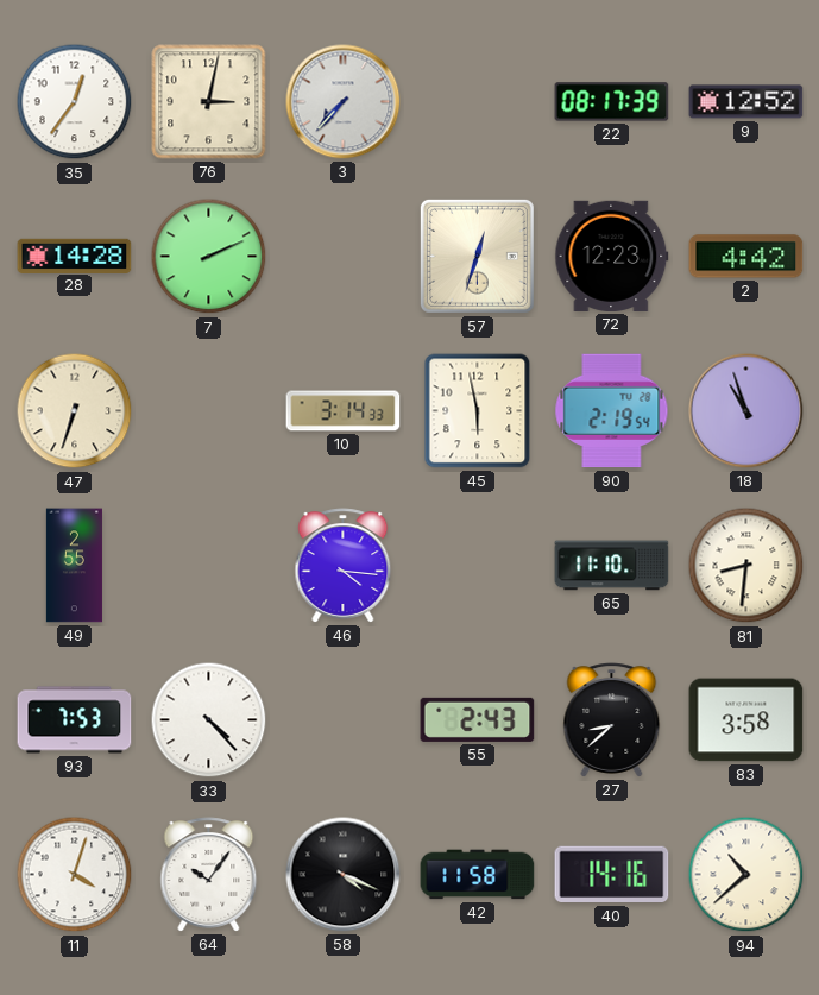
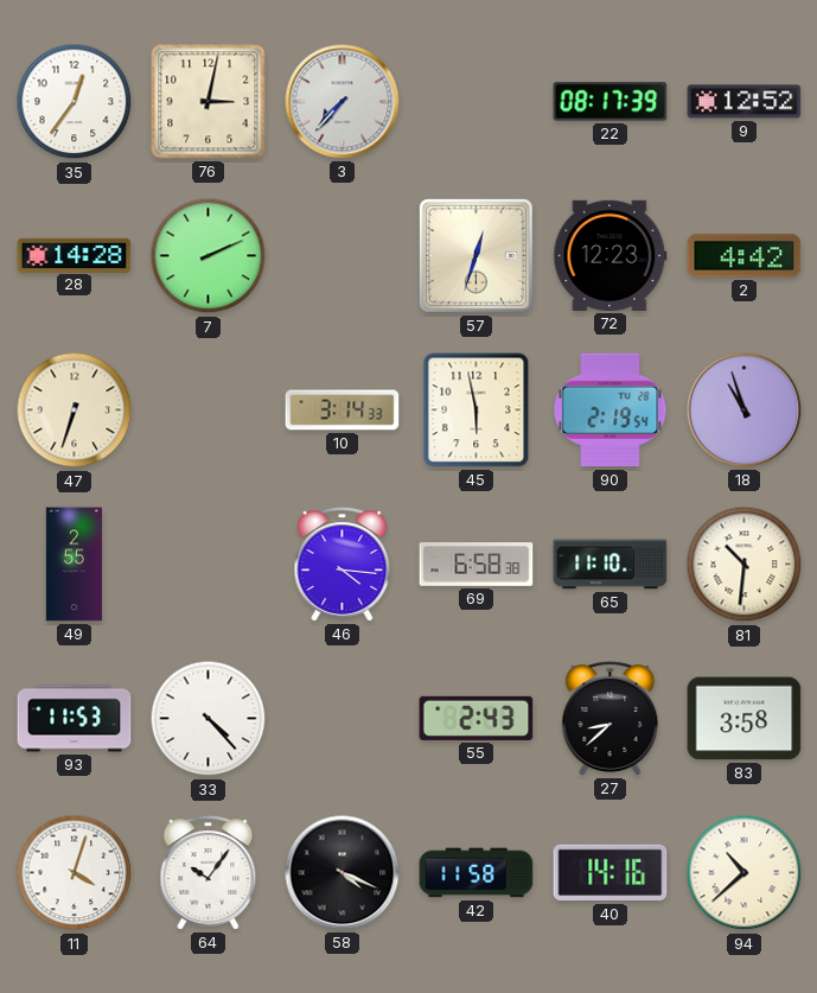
69: none -> 6:58
81: 8:31 -> 10:31
93: 7:53 -> 11:53
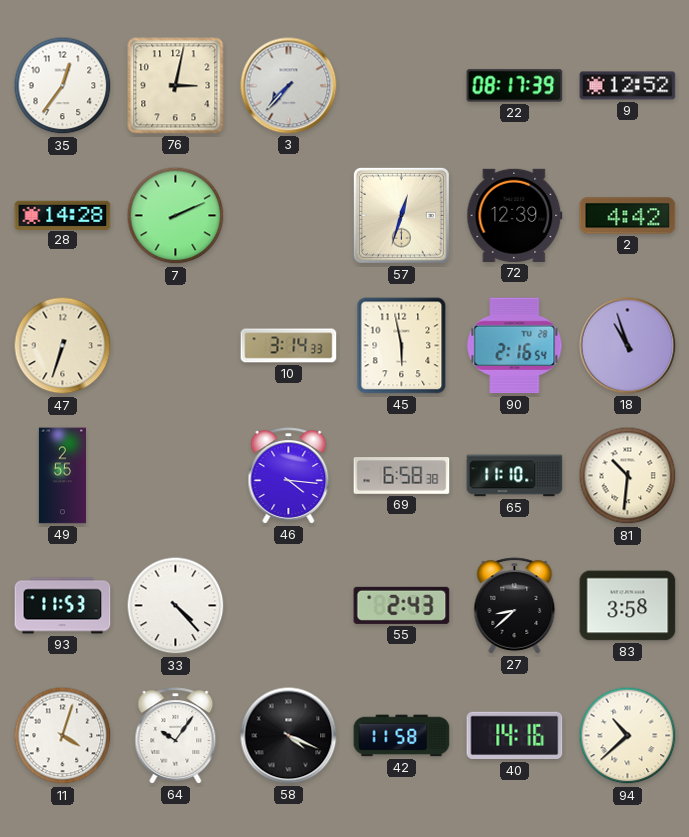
72: 12:23 -> 12:39
90: 2:19 -> 2:16
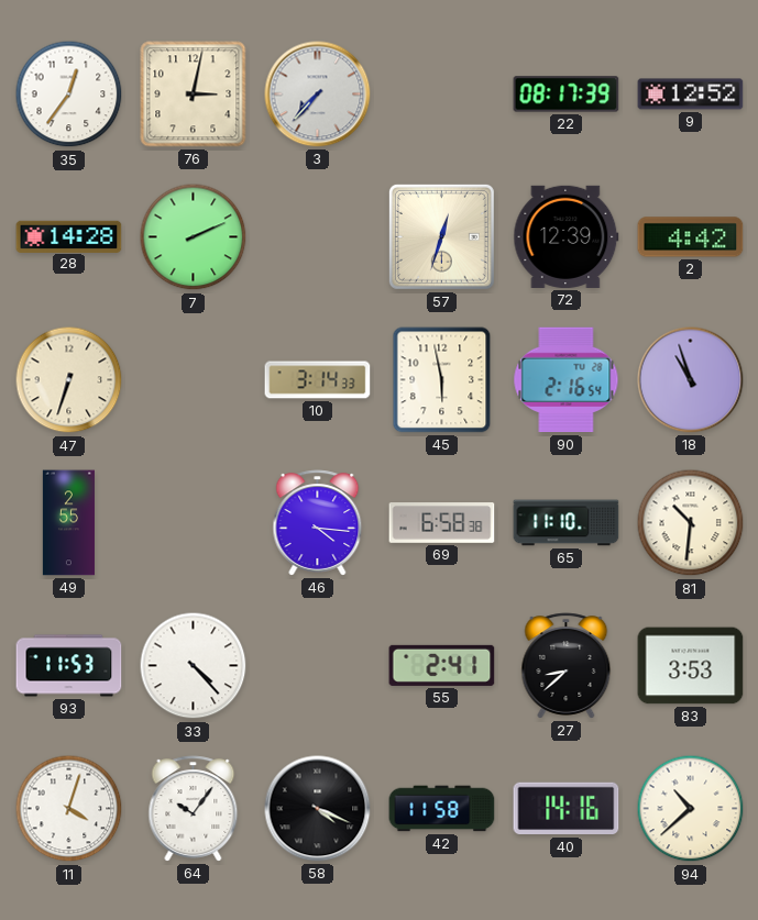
55: 2:43 -> 2:41
83: 3:58 -> 3:53
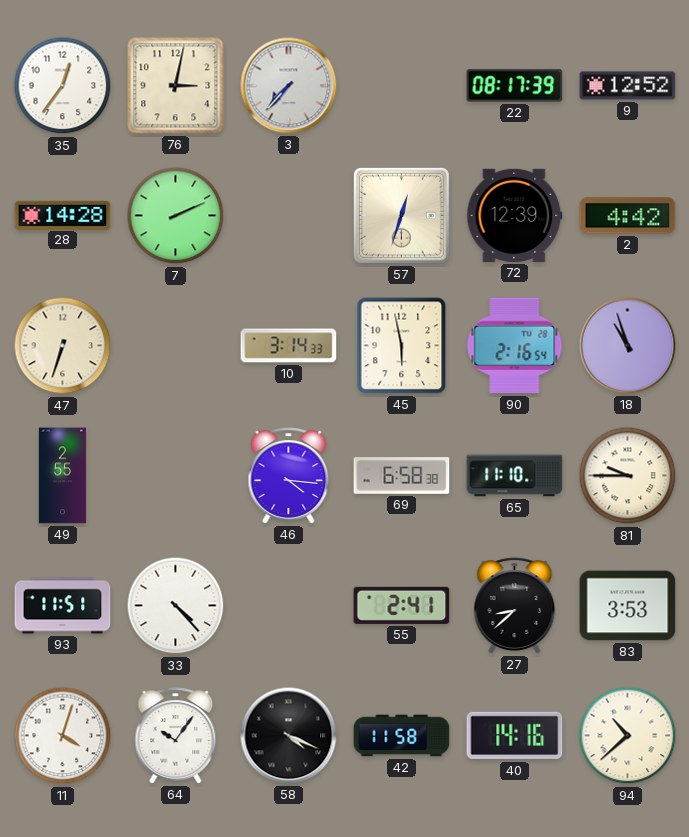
81: 10:31 -> 9:45
93: 11:53 -> 11:51
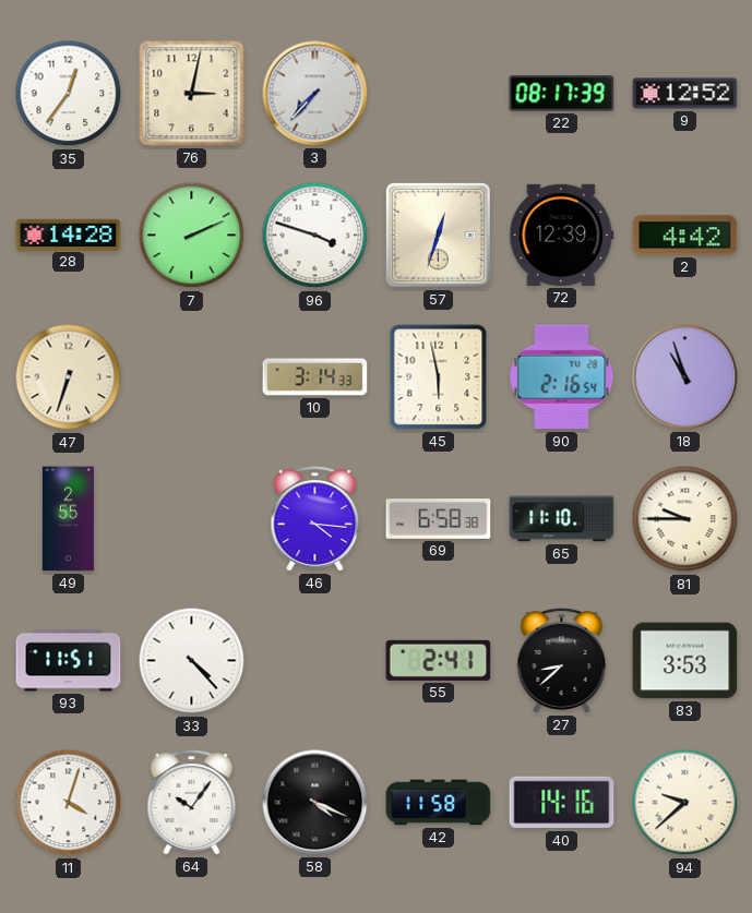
96: none -> 3:48
94: 10:38 -> 9:38
